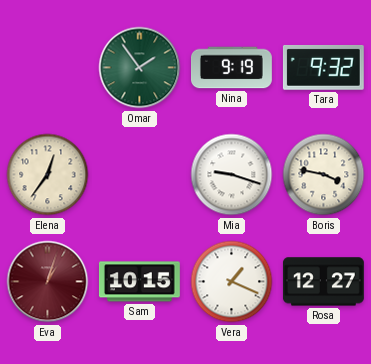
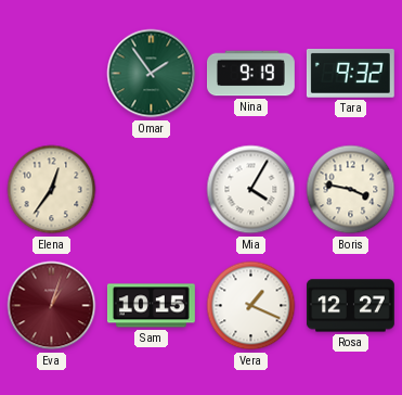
Mia: 9:18 -> 4:05
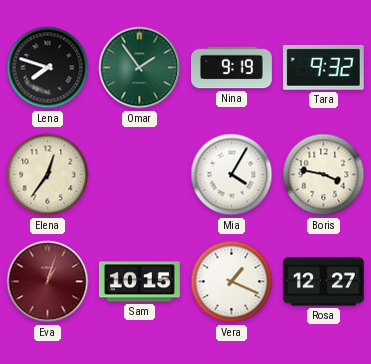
Lena: none -> 7:48
